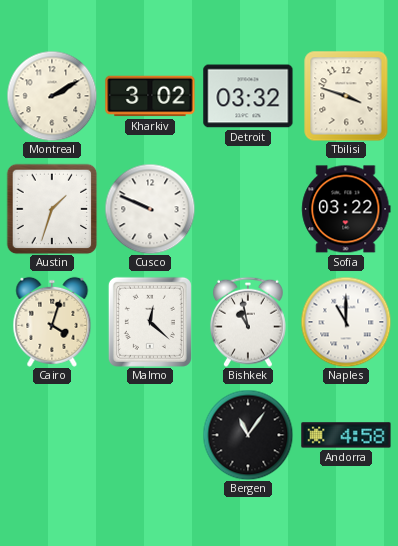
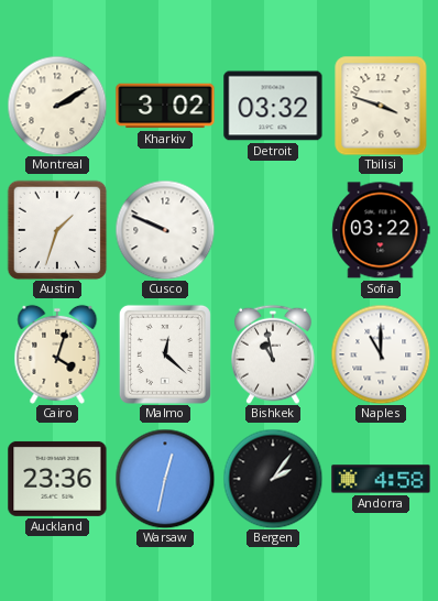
Auckland: none -> 23:36
Warsaw: none -> 12:32
Bergen: 11:06 -> 2:06
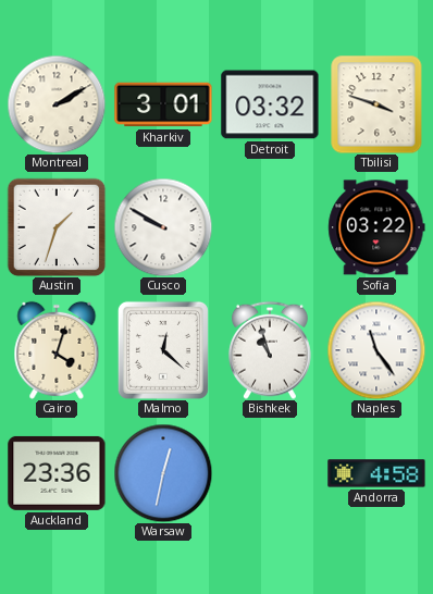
Kharkiv: 3:02 -> 3:01
Cusco: 9:49 -> 9:50
Bishkek: 10:58 -> 10:57
Naples: 11:00 -> 11:24
Bergen: 2:06 -> none
